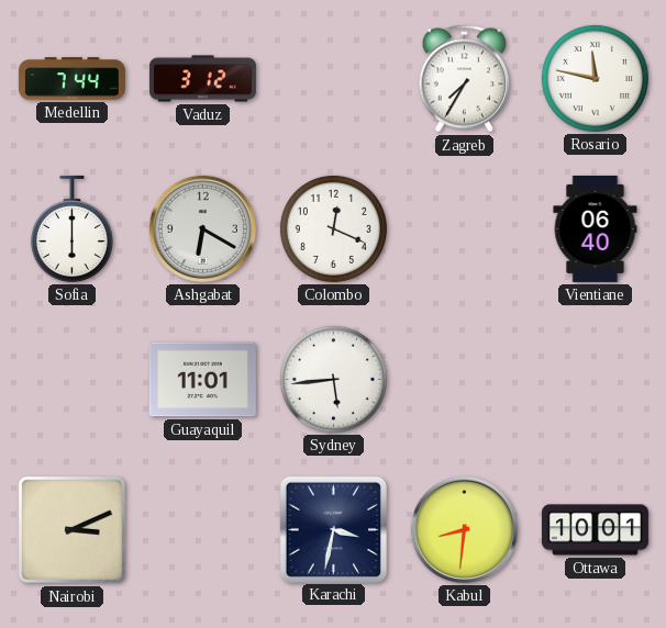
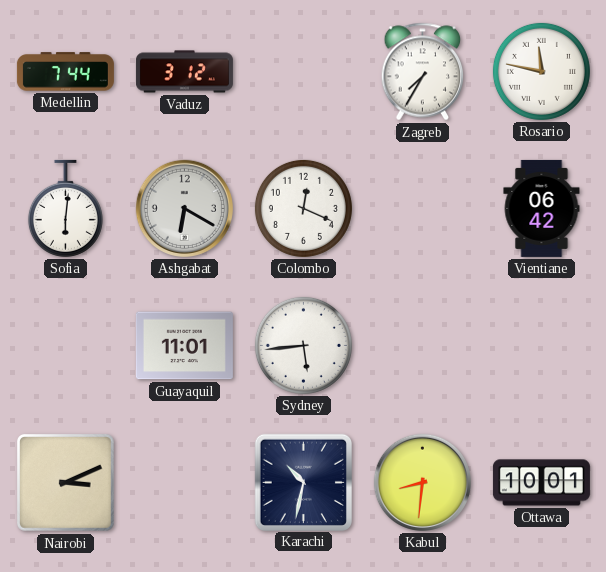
Sofia: 6:00 -> 6:01
Vientiane: 06:40 -> 06:42
Karachi: 3:32 -> 10:32
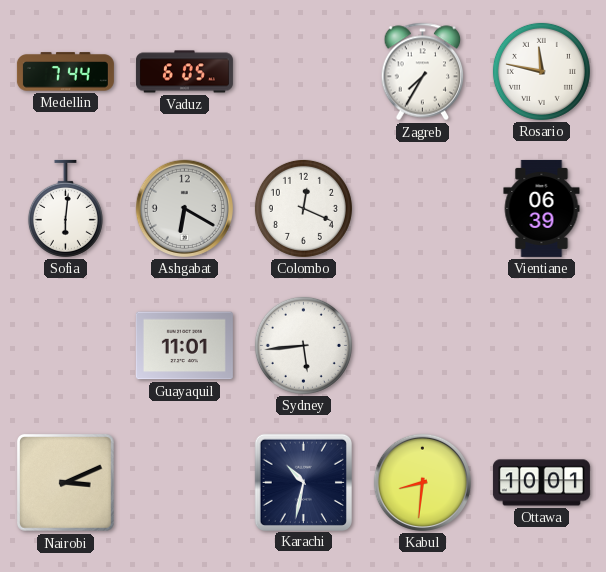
Vaduz: 3:12 -> 6:05
Vientiane: 06:42 -> 06:39
